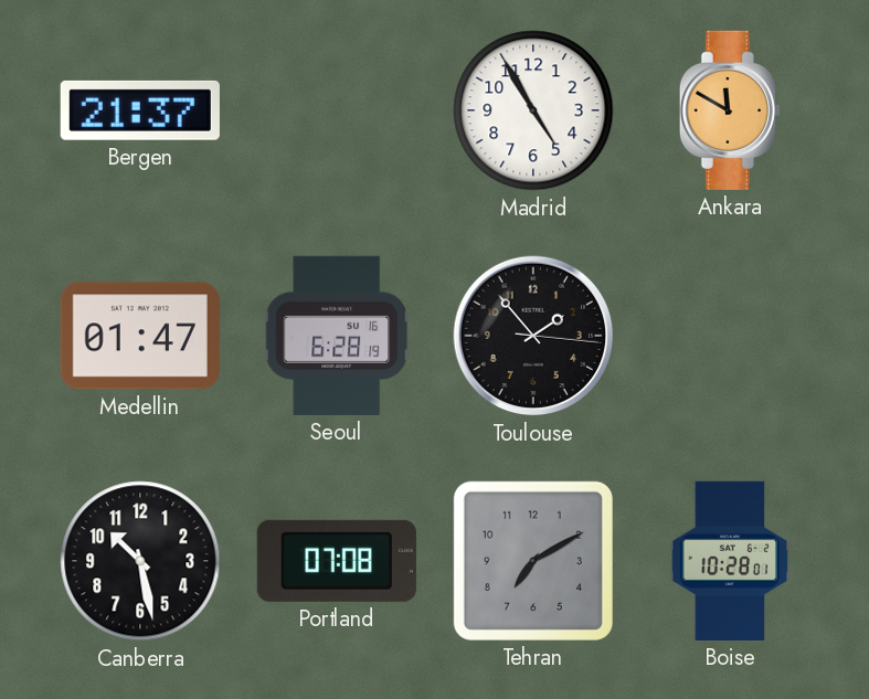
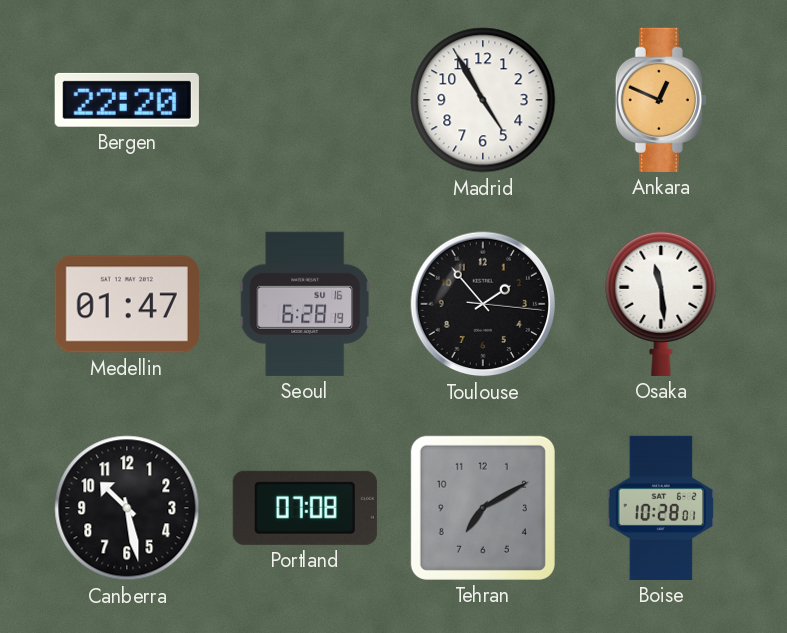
Bergen: 21:37 -> 22:20
Ankara: 11:50 -> 12:49
Osaka: none -> 11:29
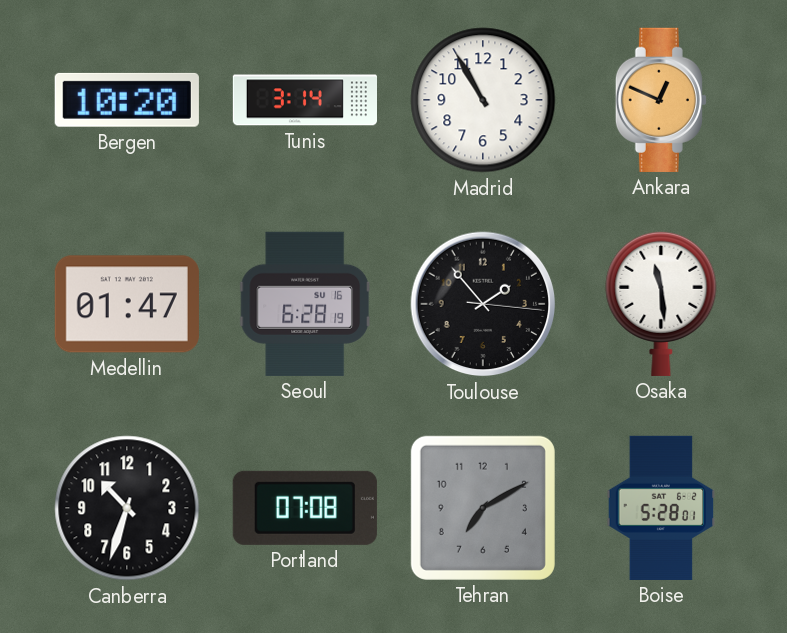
Bergen: 22:20 -> 10:20
Tunis: none -> 3:14
Madrid: 4:55 -> 10:55
Canberra: 10:28 -> 10:33
Boise: 10:28 -> 5:28
